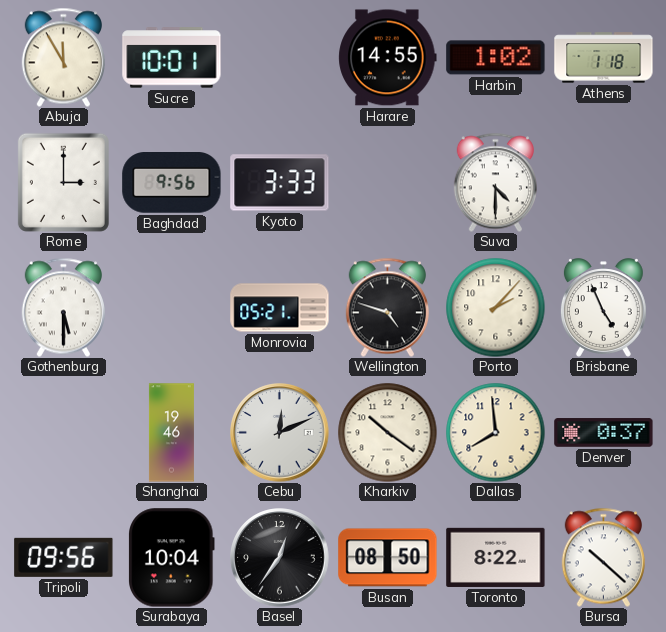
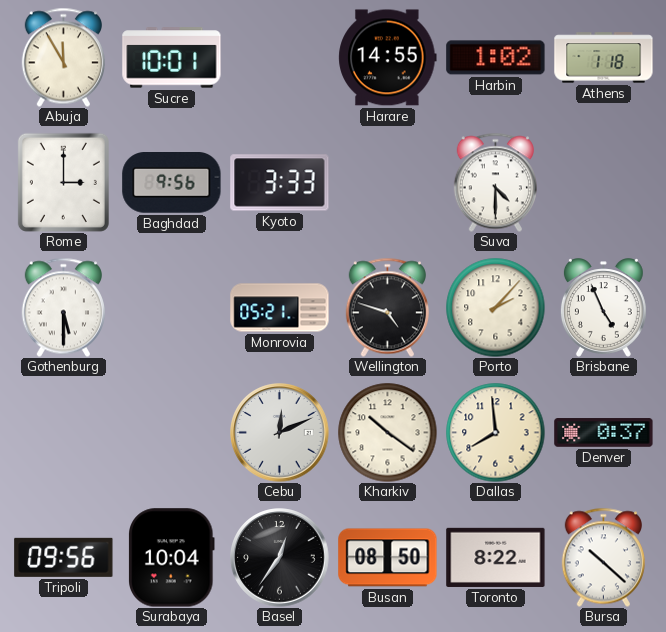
Shanghai: 19:46 -> none
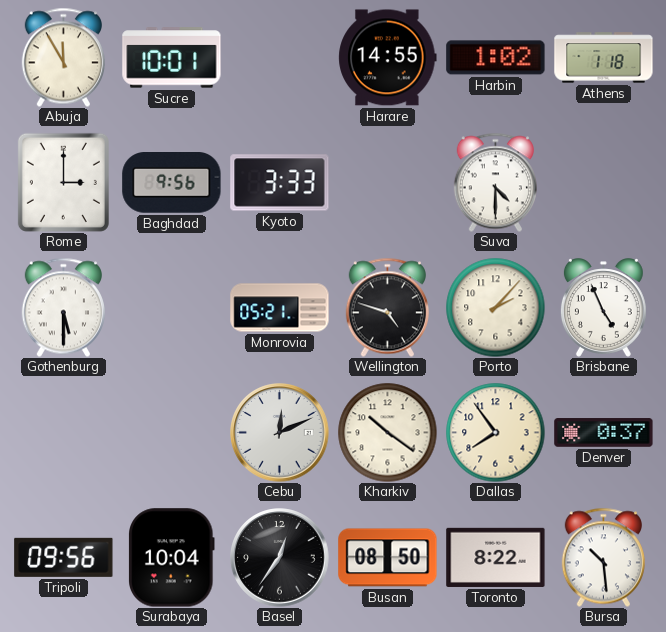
Dallas: 7:59 -> 7:54
Bursa: 10:22 -> 10:29
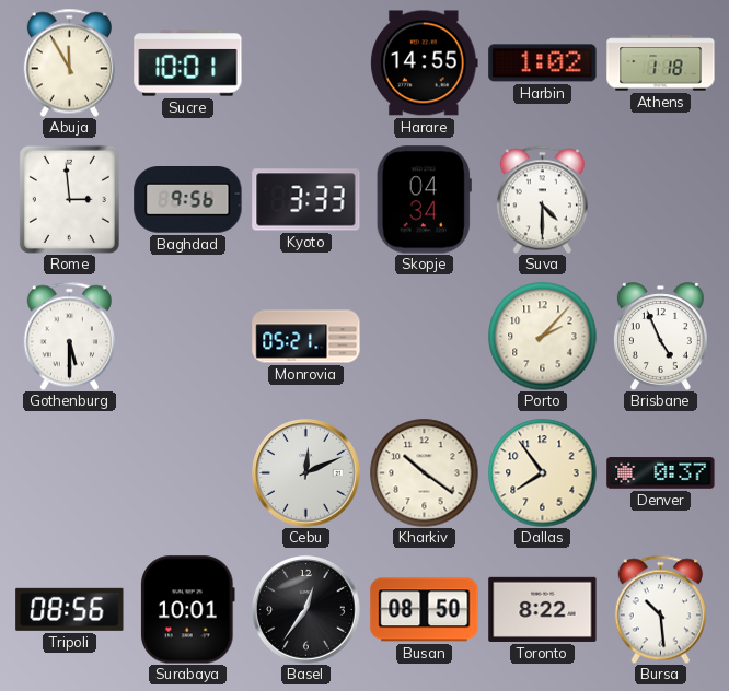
Rome: 3:00 -> 2:59
Skopje: none -> 04:34
Wellington: 4:48 -> none
Tripoli: 09:56 -> 08:56
Surabaya: 10:04 -> 10:01
